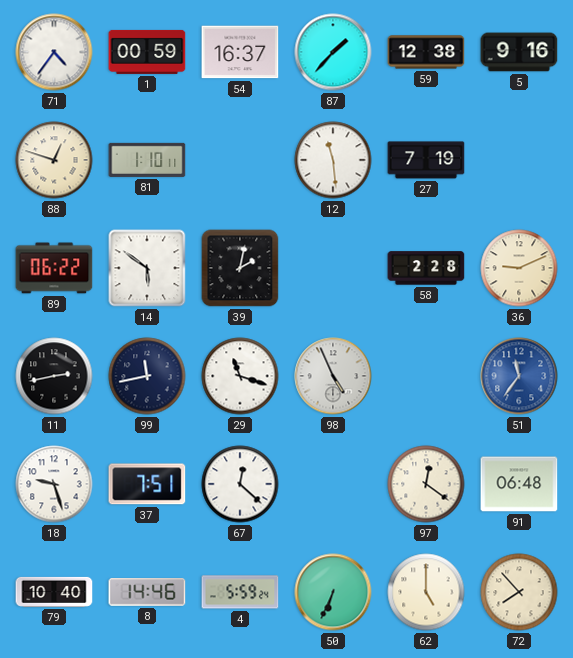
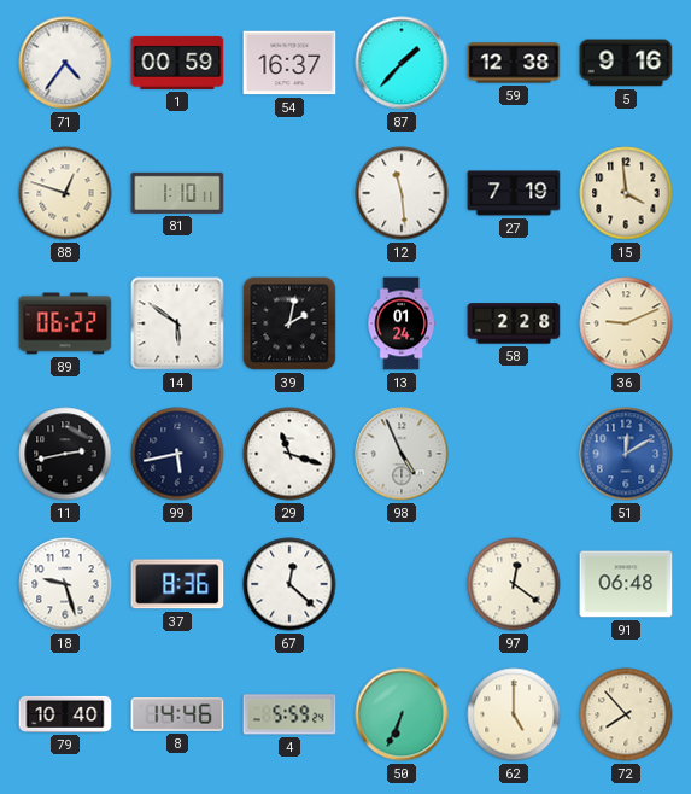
15: none -> 3:59
13: none -> 01:24
99: 11:43 -> 5:43
51: 11:36 -> 12:10
37: 7:51 -> 8:36
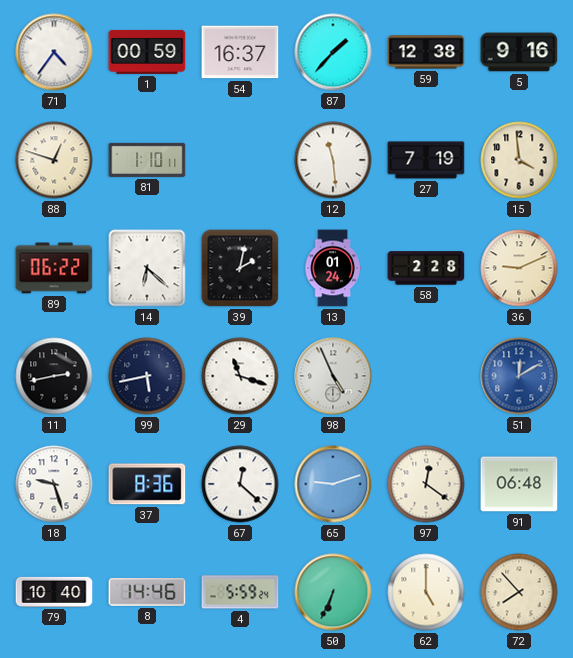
14: 5:51 -> 6:22
65: none -> 9:12
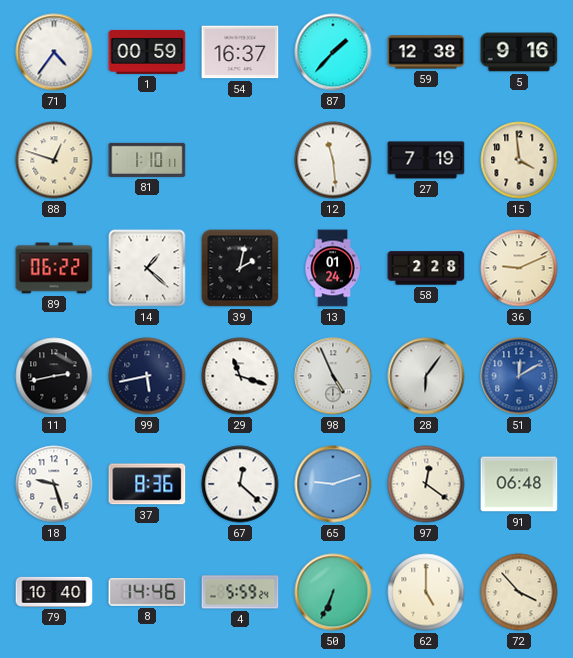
14: 6:22 -> 1:22
28: none -> 6:06
72: 7:53 -> 3:53
